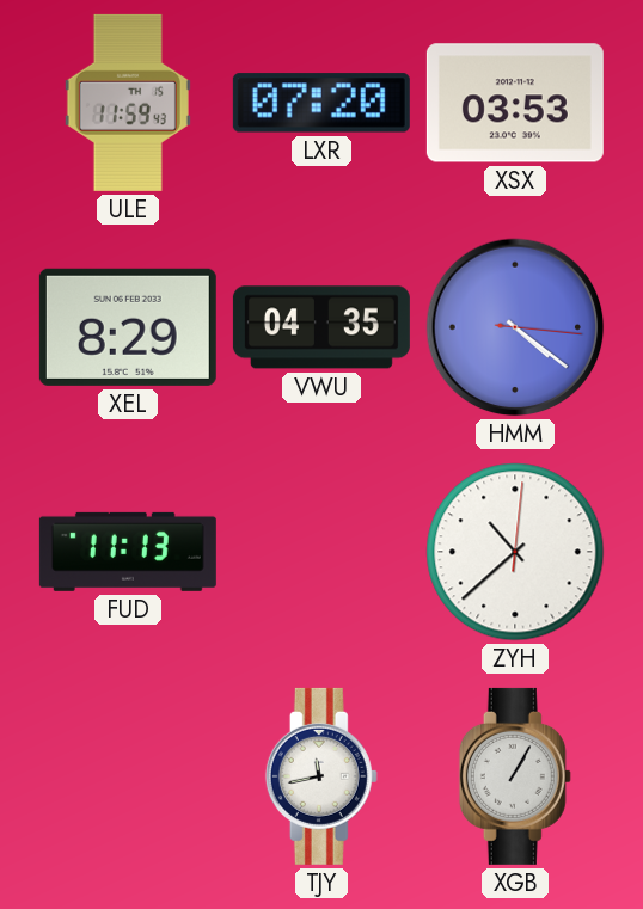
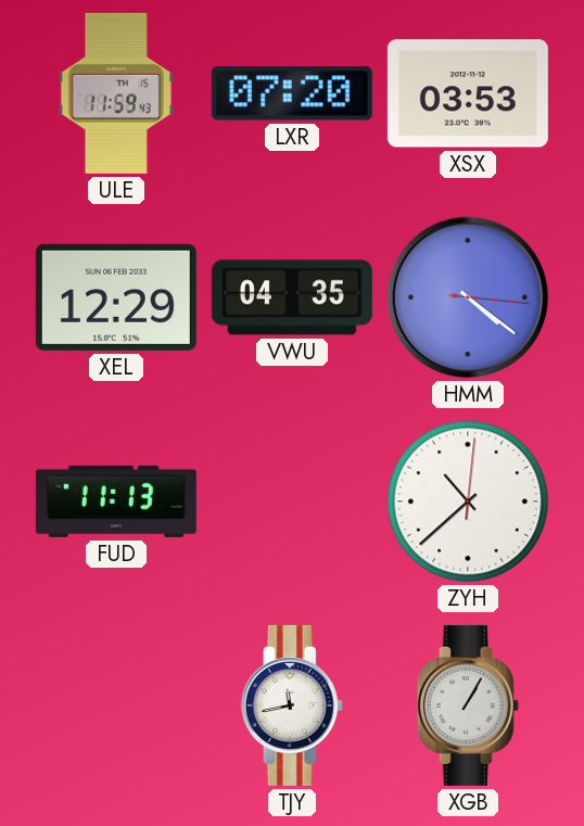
XEL: 8:29 -> 12:29
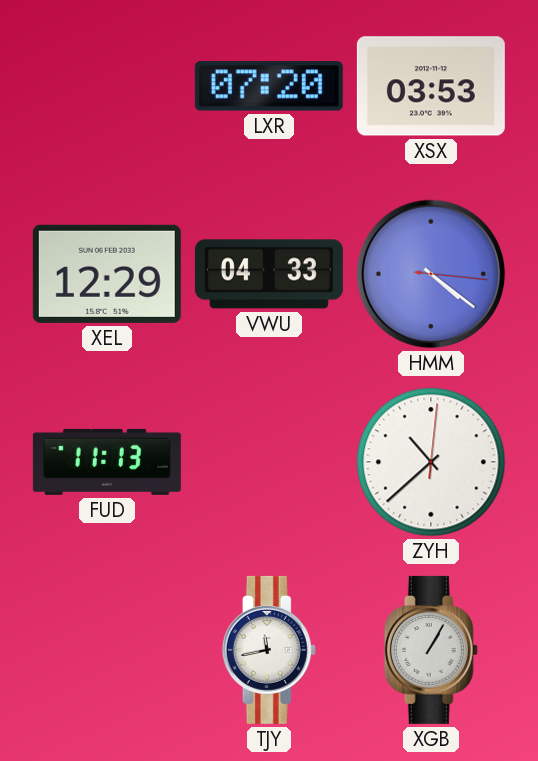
ULE: 11:59 -> none
VWU: 04:35 -> 04:33
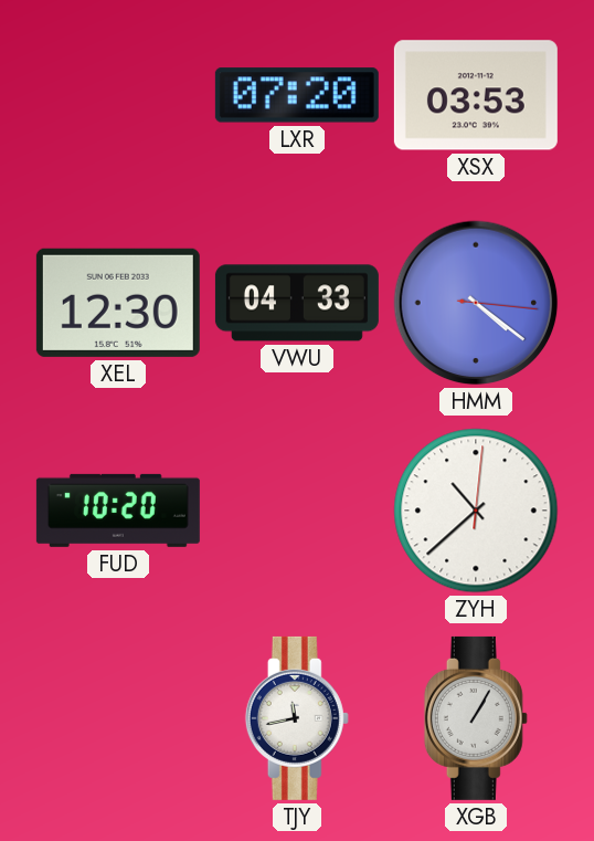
XEL: 12:29 -> 12:30
FUD: 11:13 -> 10:20
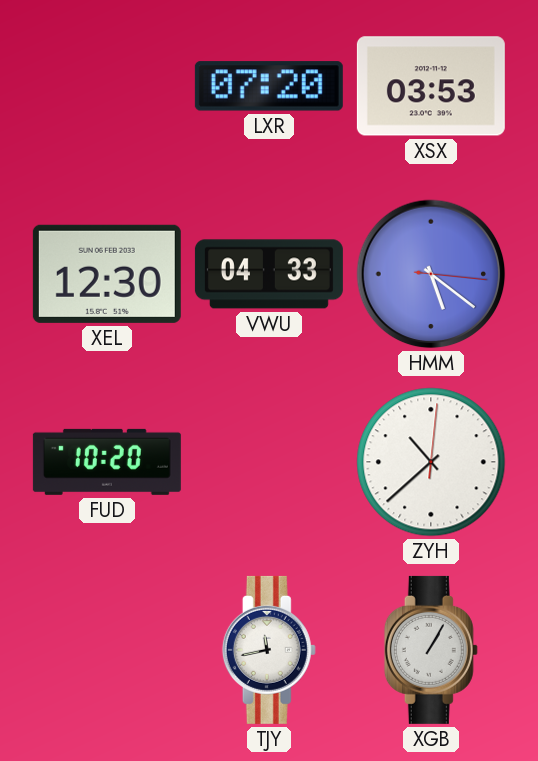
HMM: 4:21 -> 5:21
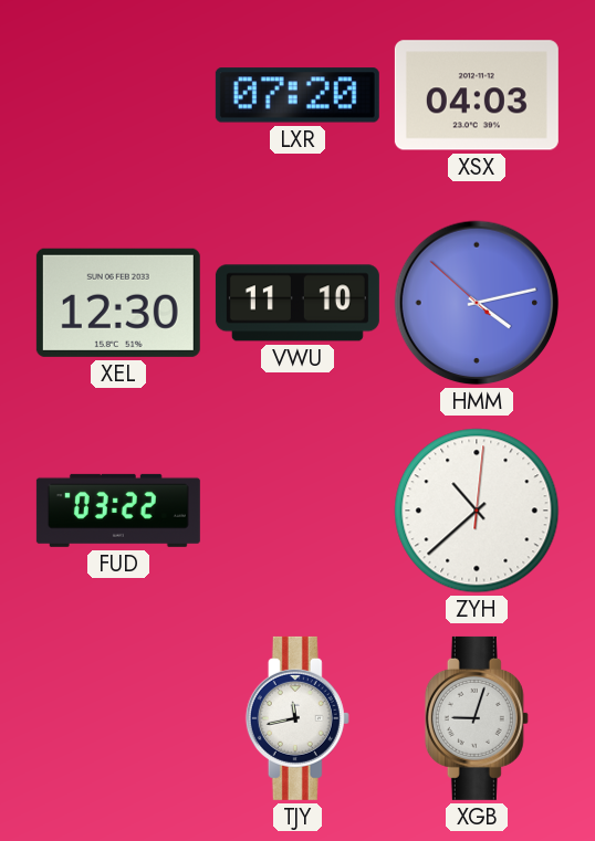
XSX: 03:53 -> 04:03
VWU: 04:33 -> 11:10
HMM: 5:21 -> 4:12
FUD: 10:20 -> 03:22
XGB: 1:05 -> 9:03
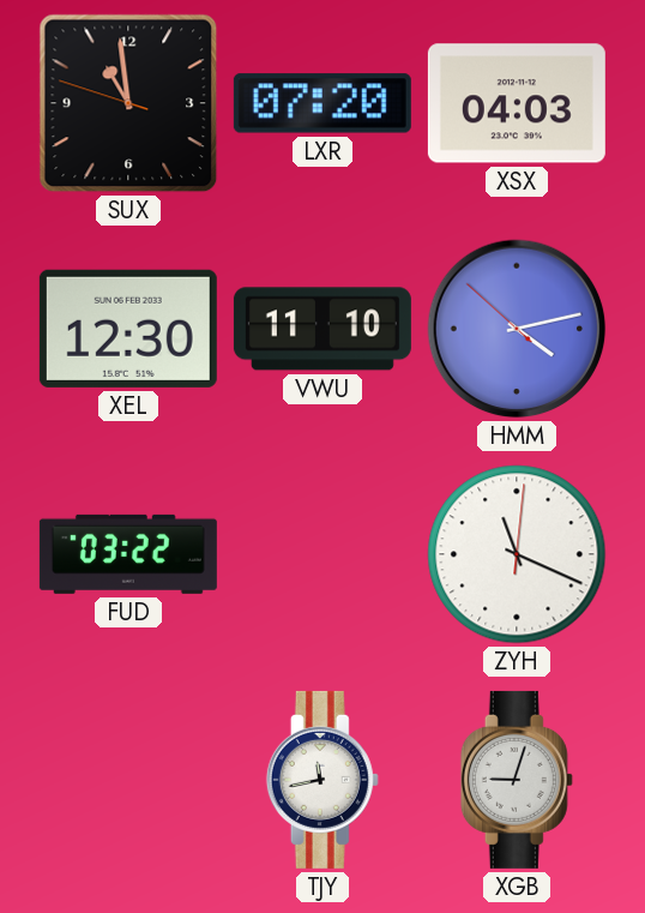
SUX: none -> 10:58
ZYH: 10:38 -> 11:19
